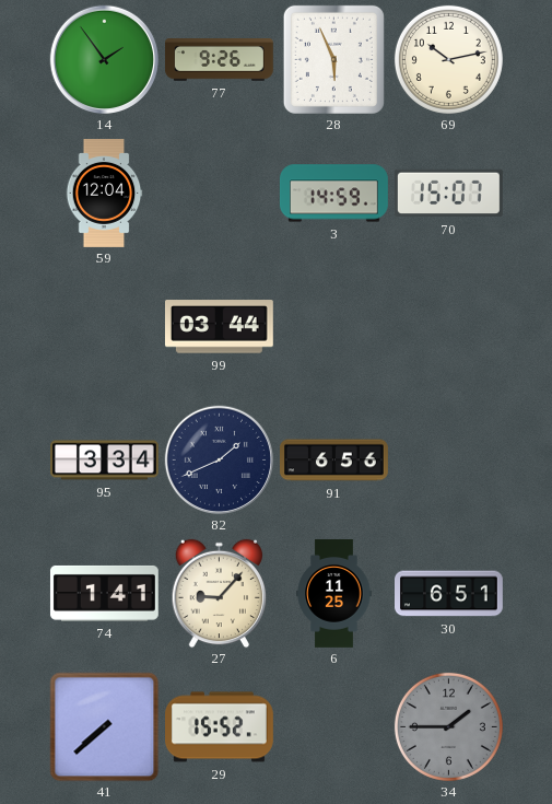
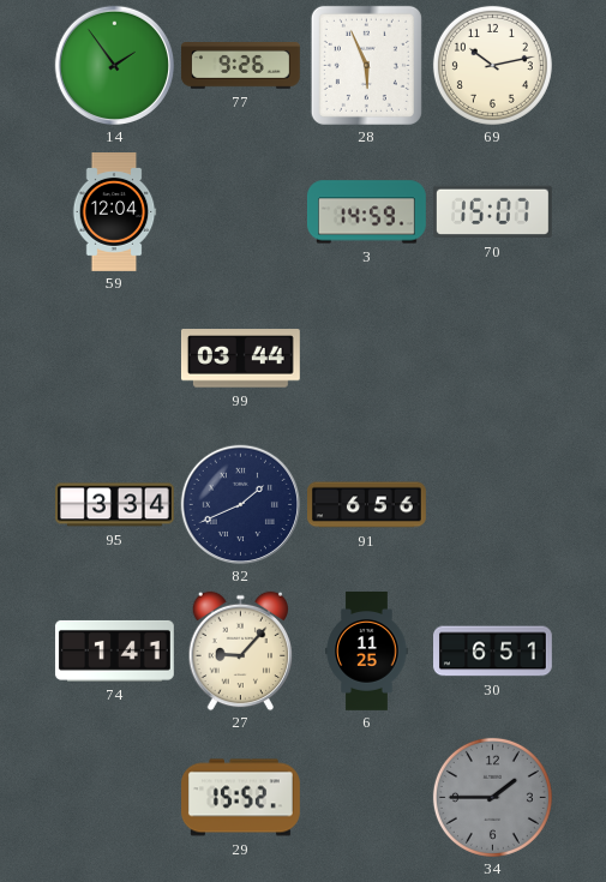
41: 7:38 -> none
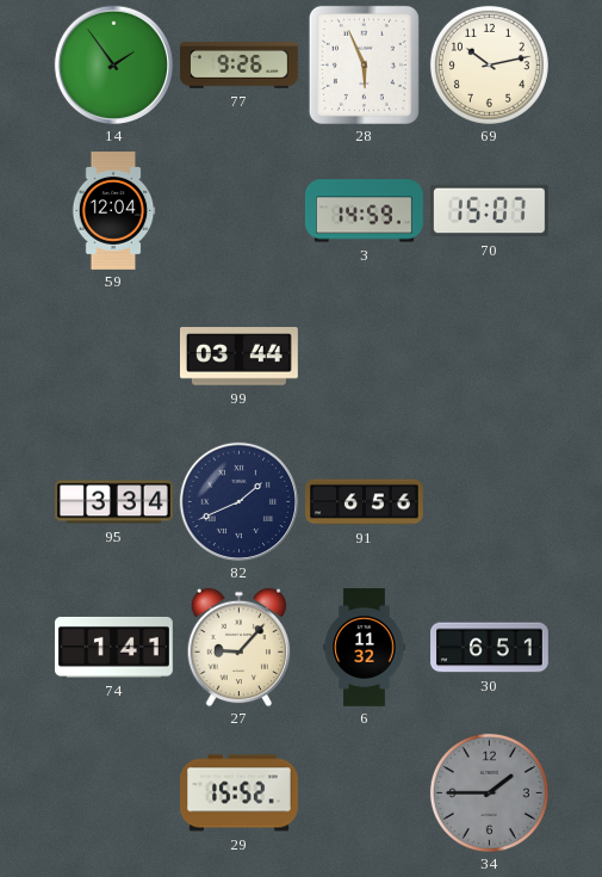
6: 11:25 -> 11:32
